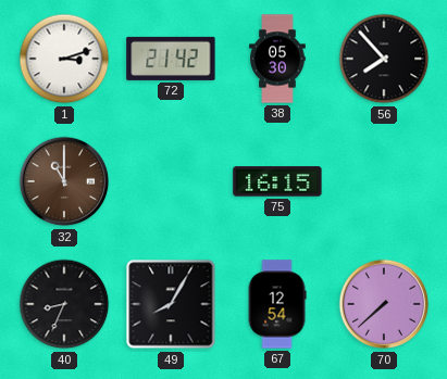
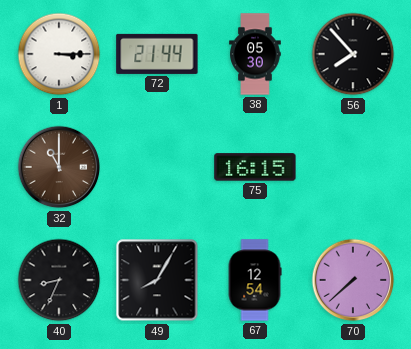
1: 3:12 -> 3:15
72: 21:42 -> 21:44
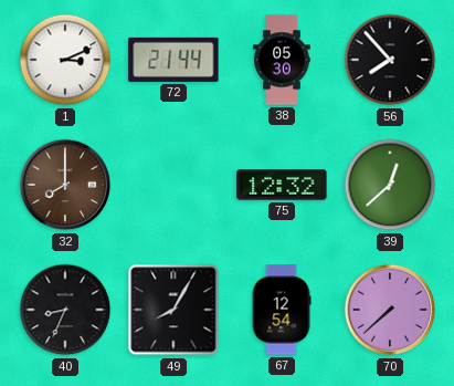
1: 3:15 -> 3:11
32: 11:00 -> 8:00
75: 16:15 -> 12:32
39: none -> 12:38
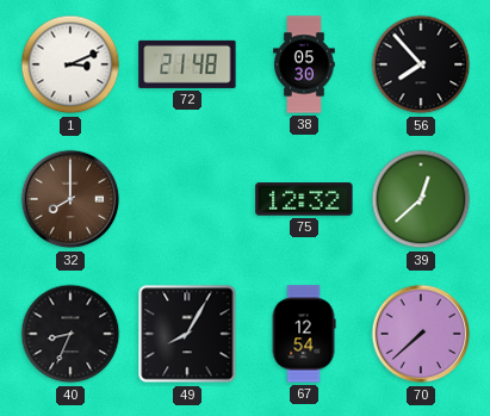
72: 21:44 -> 21:48
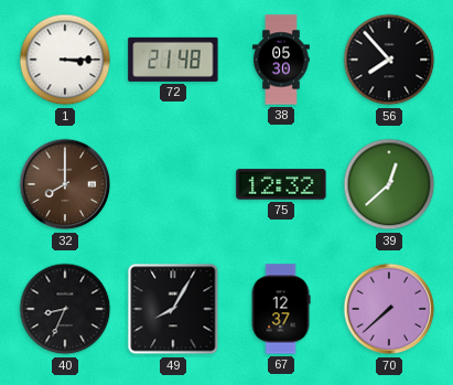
1: 3:11 -> 3:15
67: 12:54 -> 12:37
